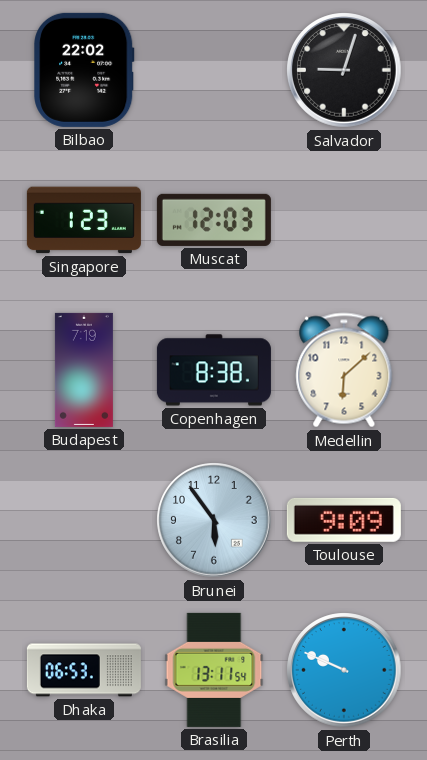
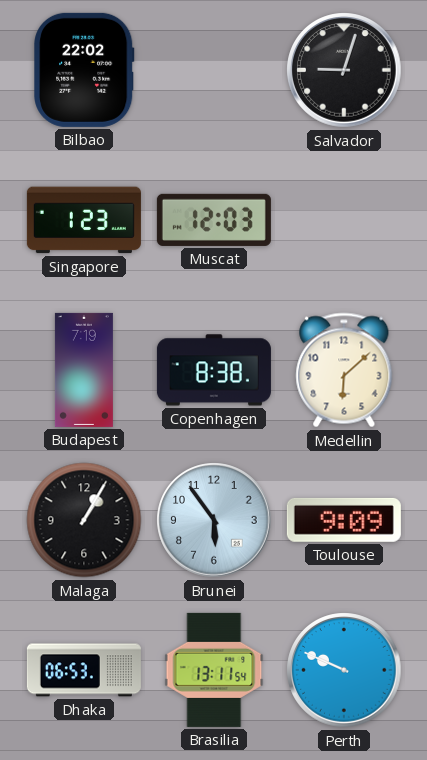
Malaga: none -> 1:05
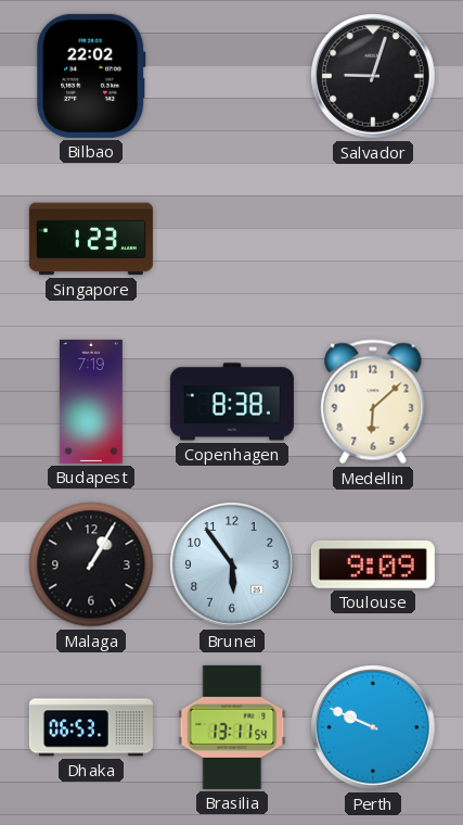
Muscat: 12:03 -> none
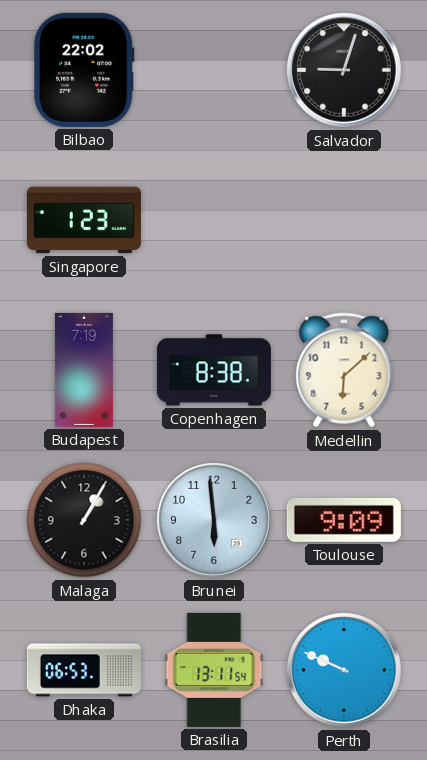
Brunei: 5:54 -> 5:59
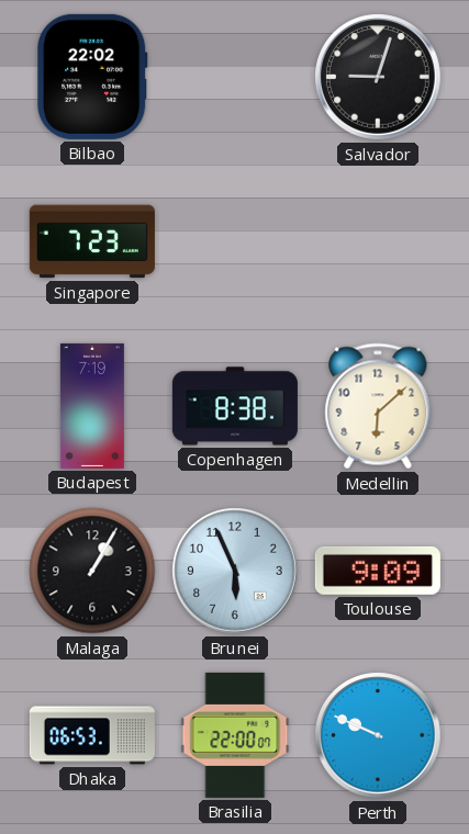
Singapore: 1:23 -> 7:23
Brunei: 5:59 -> 5:56
Brasilia: 13:11 -> 22:00
